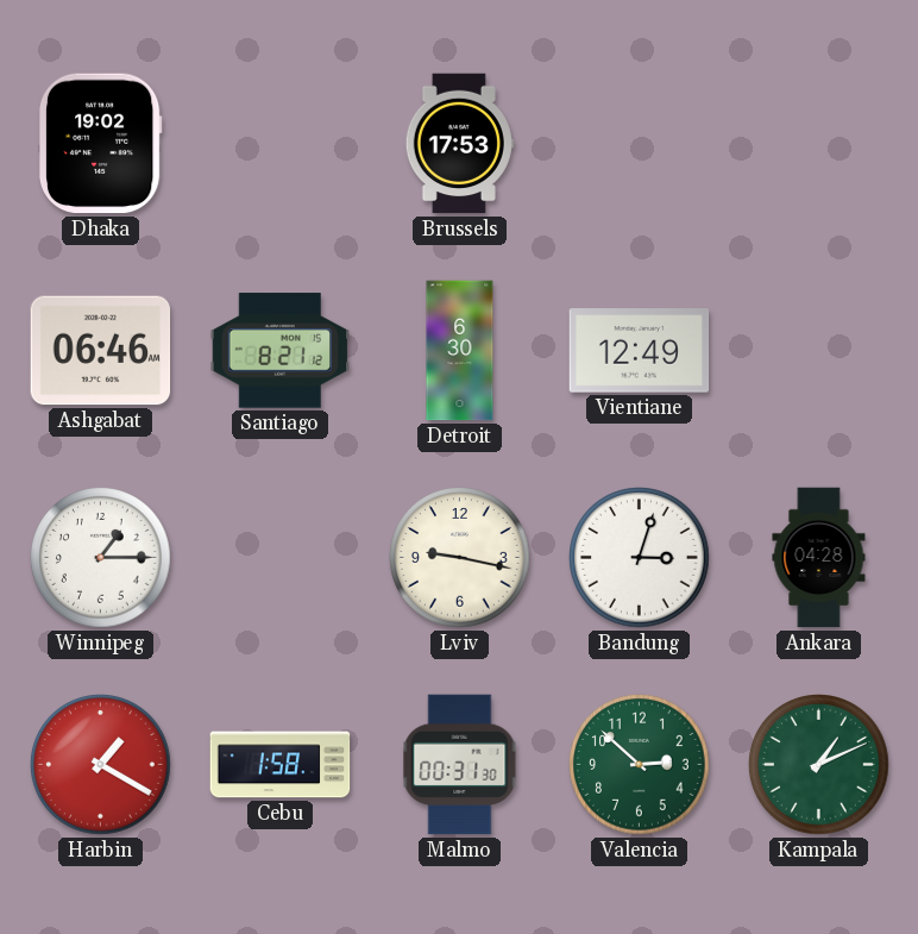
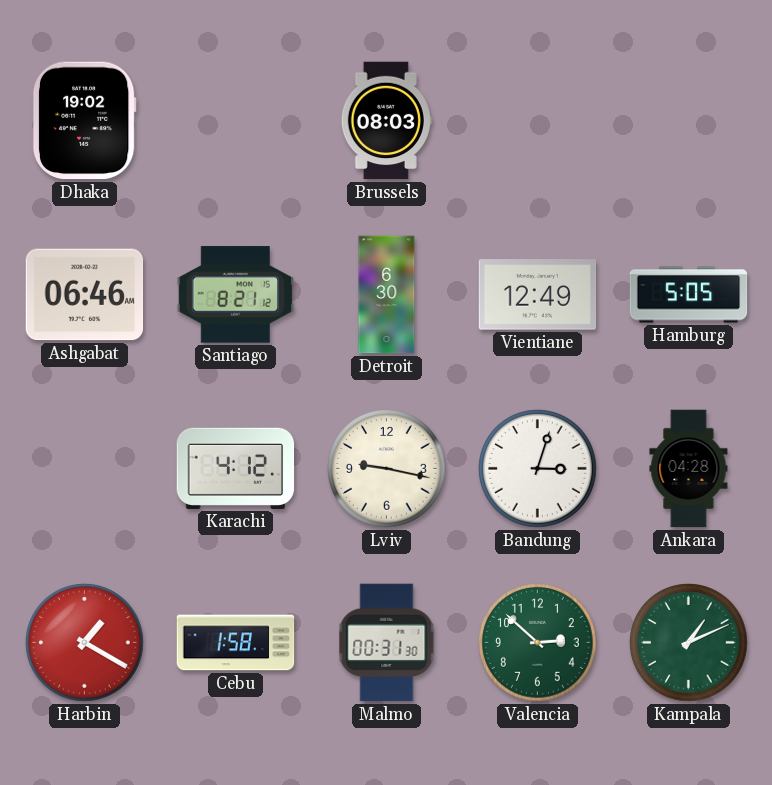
Brussels: 17:53 -> 08:03
Hamburg: none -> 5:05
Winnipeg: 1:15 -> none
Karachi: none -> 4:12
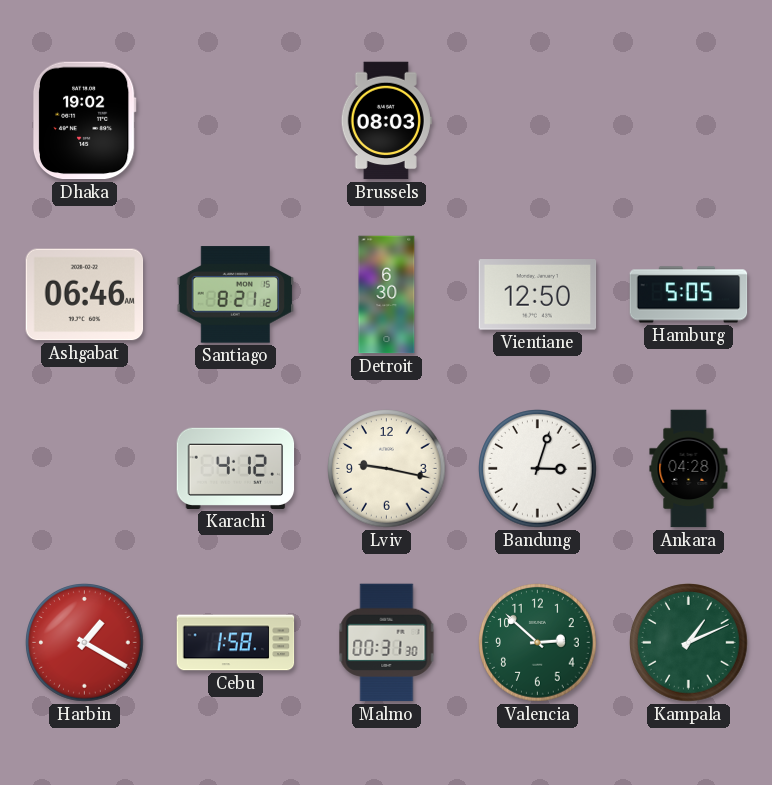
Vientiane: 12:49 -> 12:50
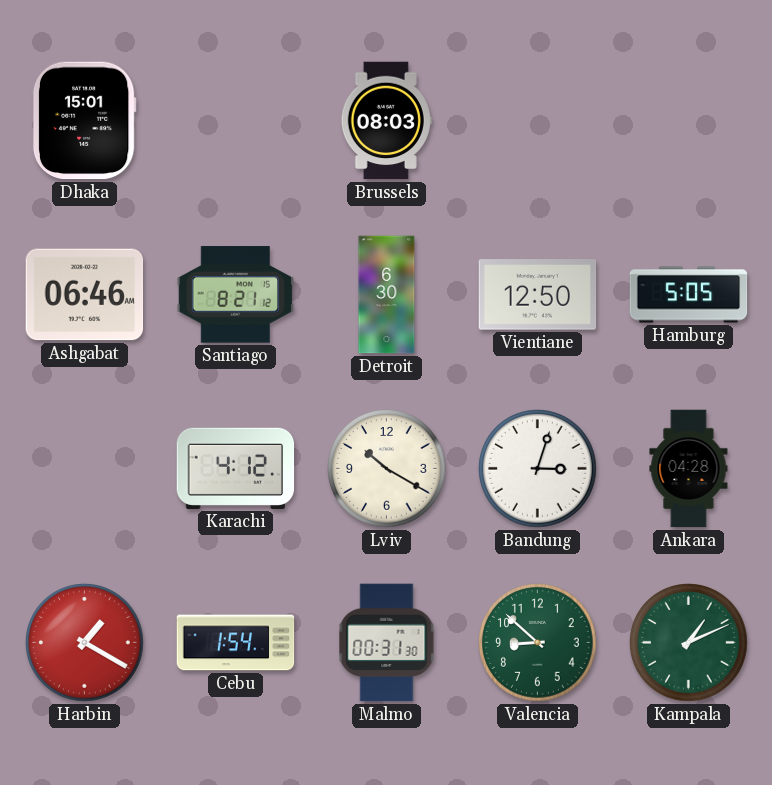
Dhaka: 19:02 -> 15:01
Lviv: 9:17 -> 10:20
Cebu: 1:58 -> 1:54
Valencia: 2:52 -> 8:52
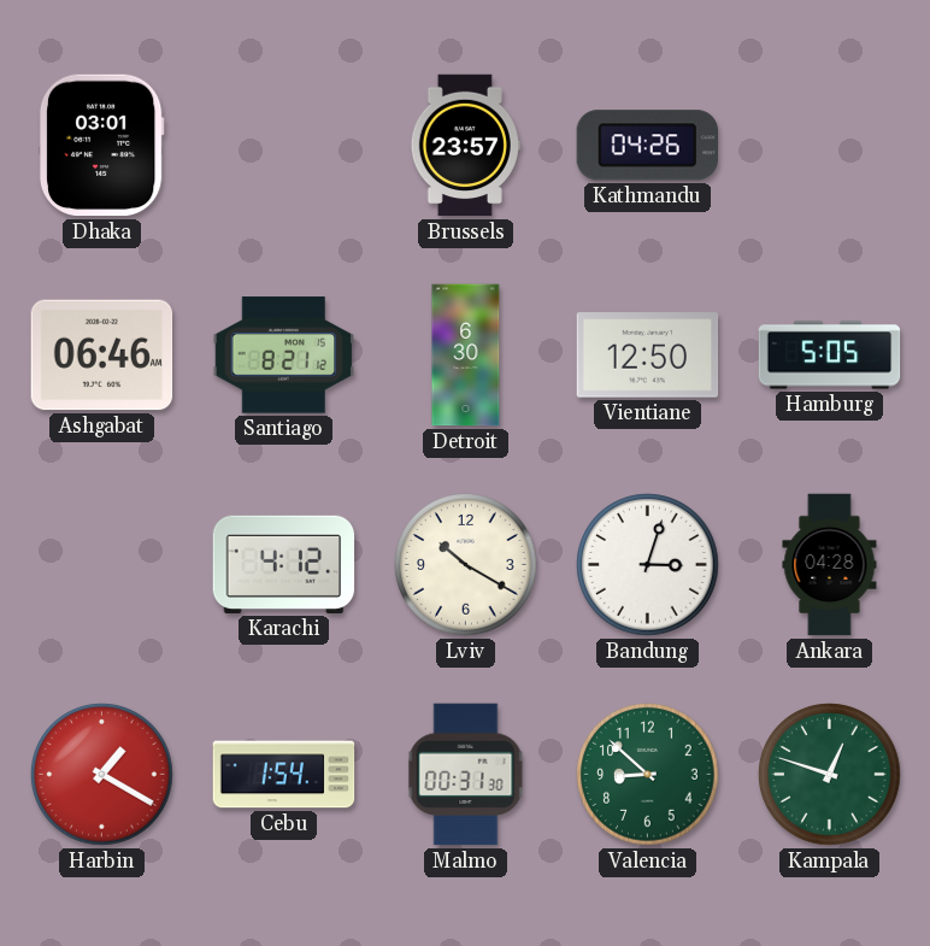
Dhaka: 15:01 -> 03:01
Brussels: 08:03 -> 23:57
Kathmandu: none -> 04:26
Kampala: 1:11 -> 12:48
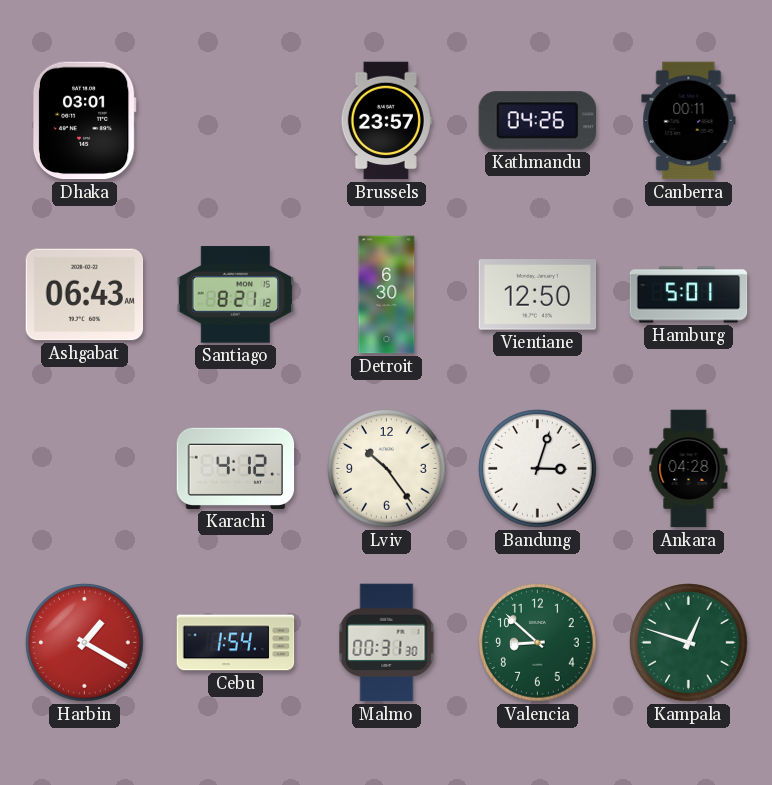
Canberra: none -> 00:11
Ashgabat: 06:46 -> 06:43
Hamburg: 5:05 -> 5:01
Lviv: 10:20 -> 10:24
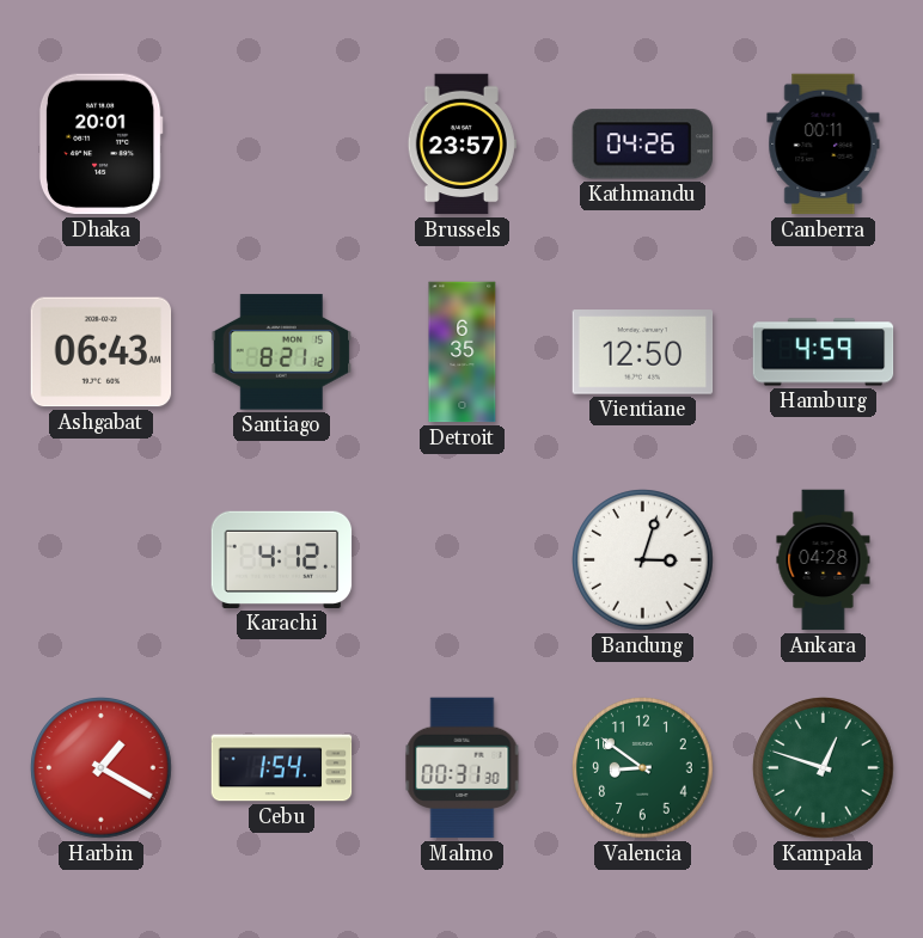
Dhaka: 03:01 -> 20:01
Detroit: 6:30 -> 6:35
Hamburg: 5:01 -> 4:59
Lviv: 10:24 -> none
Valencia: 8:52 -> 8:51
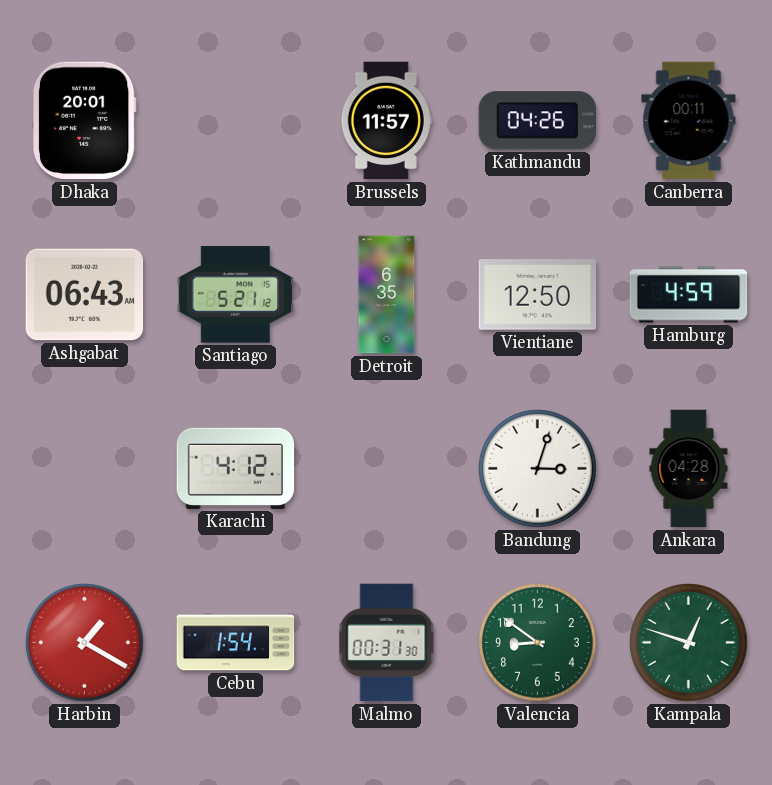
Brussels: 23:57 -> 11:57
Santiago: 8:21 -> 5:21
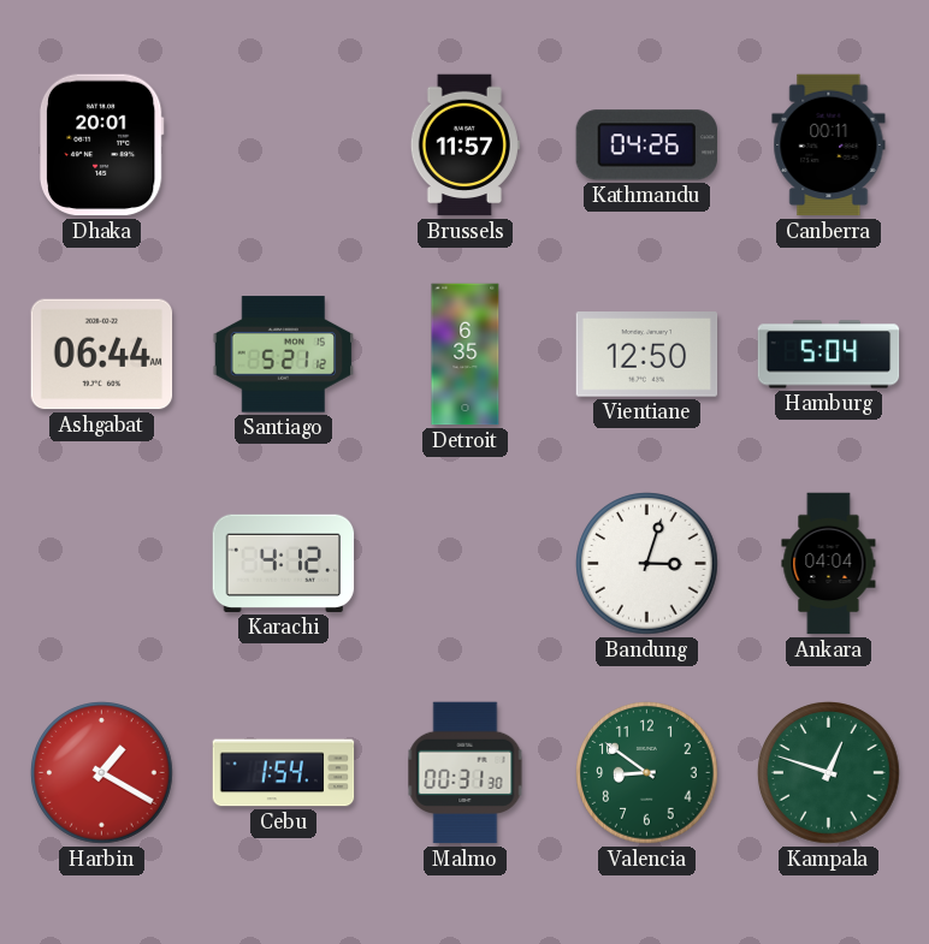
Ashgabat: 06:43 -> 06:44
Hamburg: 4:59 -> 5:04
Ankara: 04:28 -> 04:04
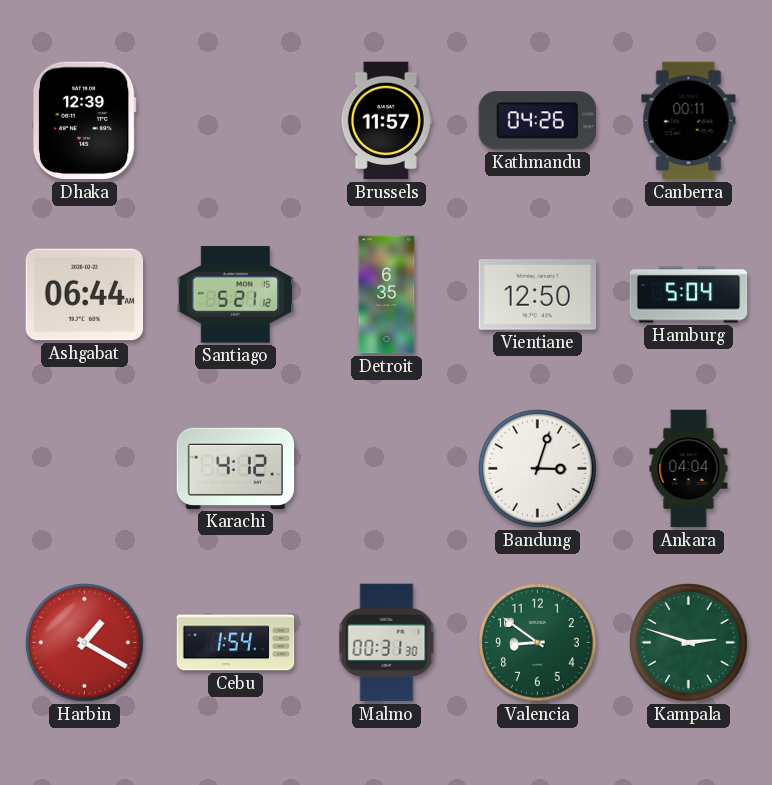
Dhaka: 20:01 -> 12:39
Kampala: 12:48 -> 2:48
